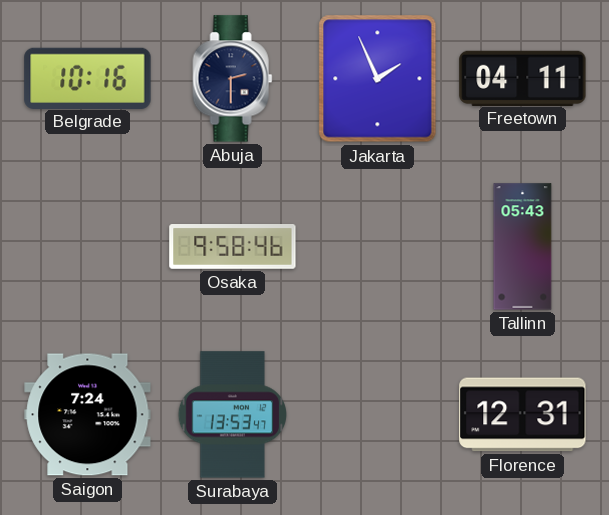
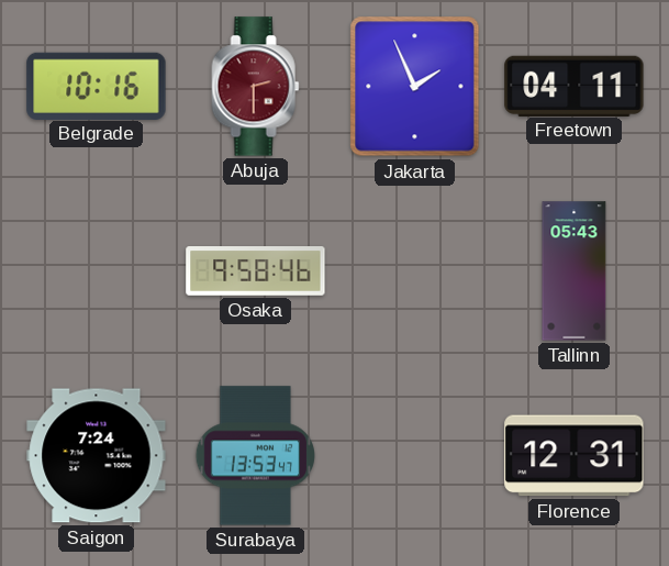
Abuja dial: navy -> burgundy
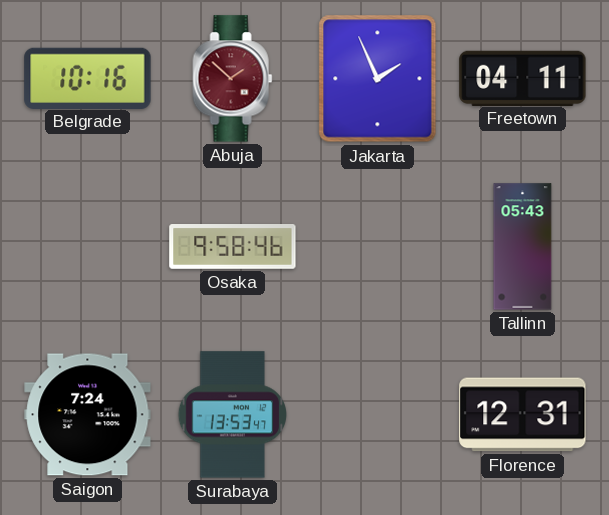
Abuja: 2:30 -> 1:52
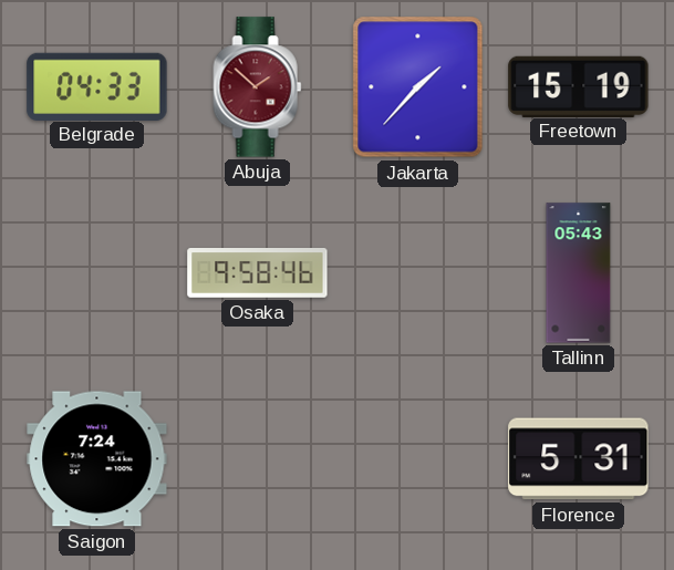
Belgrade: 10:16 -> 04:33
Jakarta: 1:56 -> 1:37
Freetown: 04:11 -> 15:19
Surabaya: 13:53 -> none
Florence: 12:31 -> 5:31
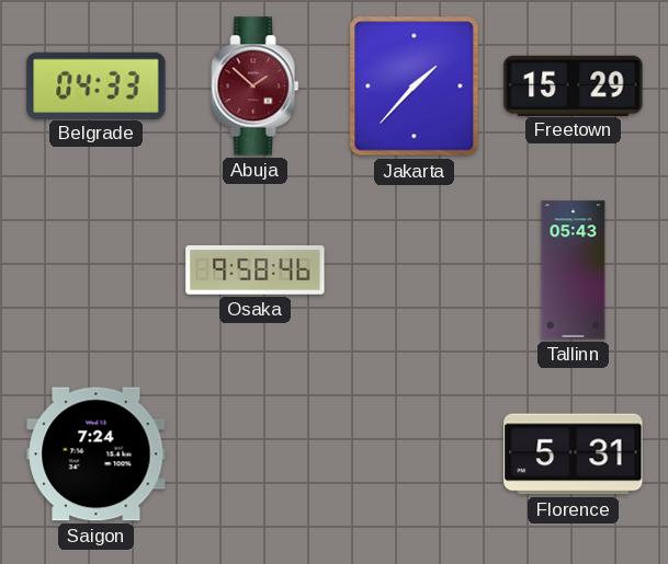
Freetown: 15:19 -> 15:29
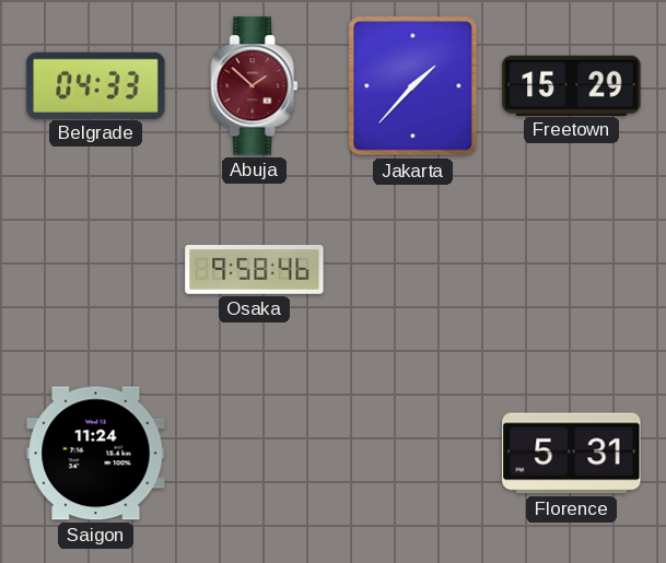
Tallinn: 05:43 -> none
Saigon: 7:24 -> 11:24
